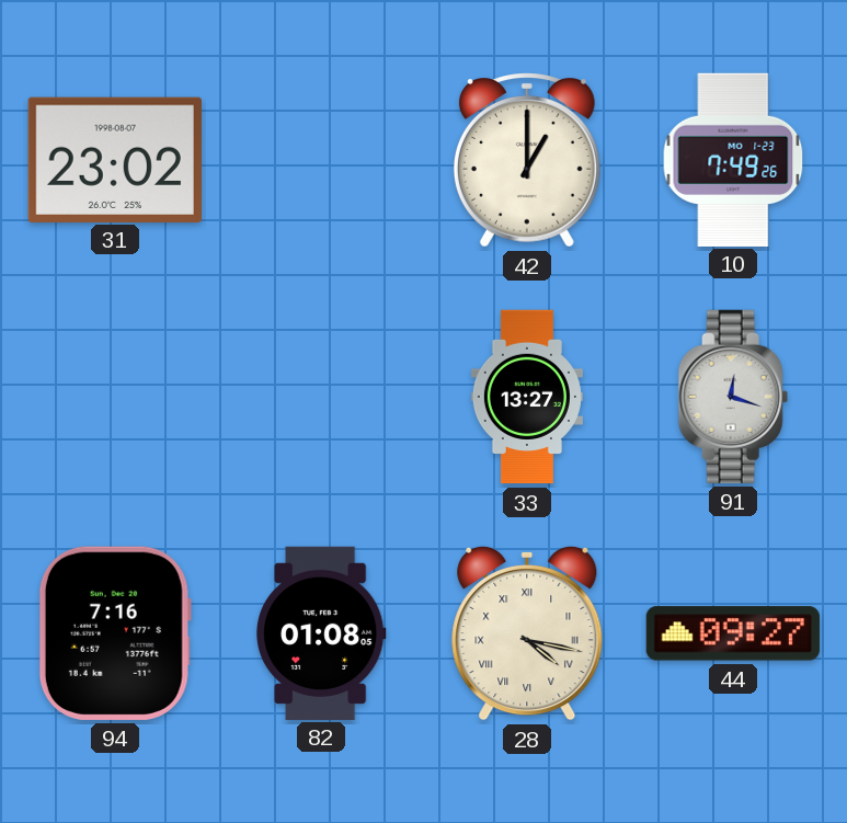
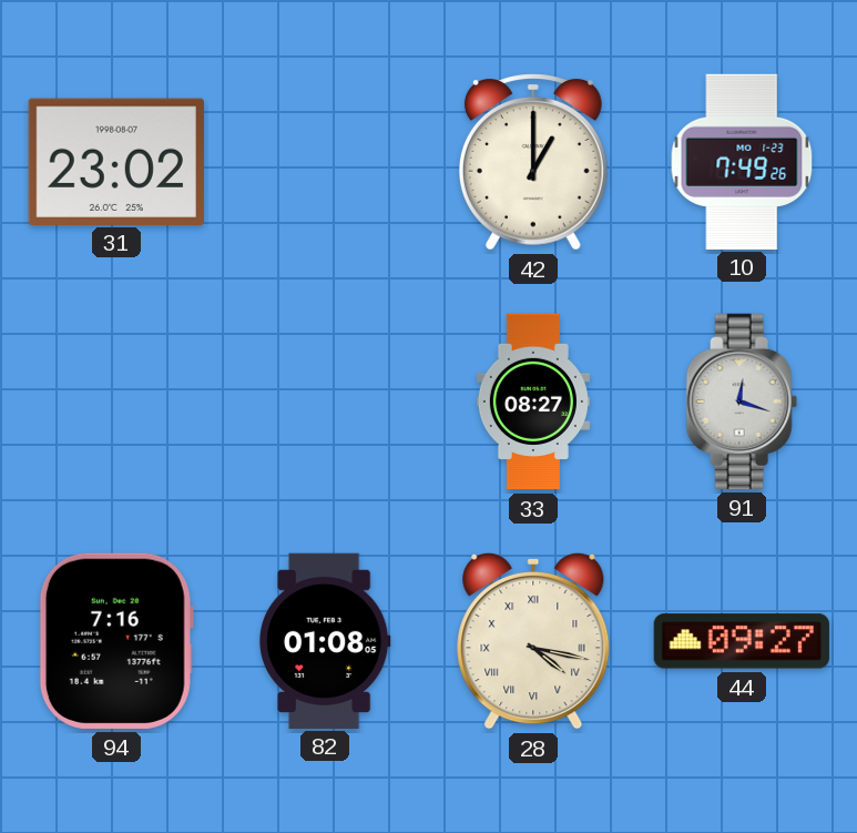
33: 13:27 -> 08:27
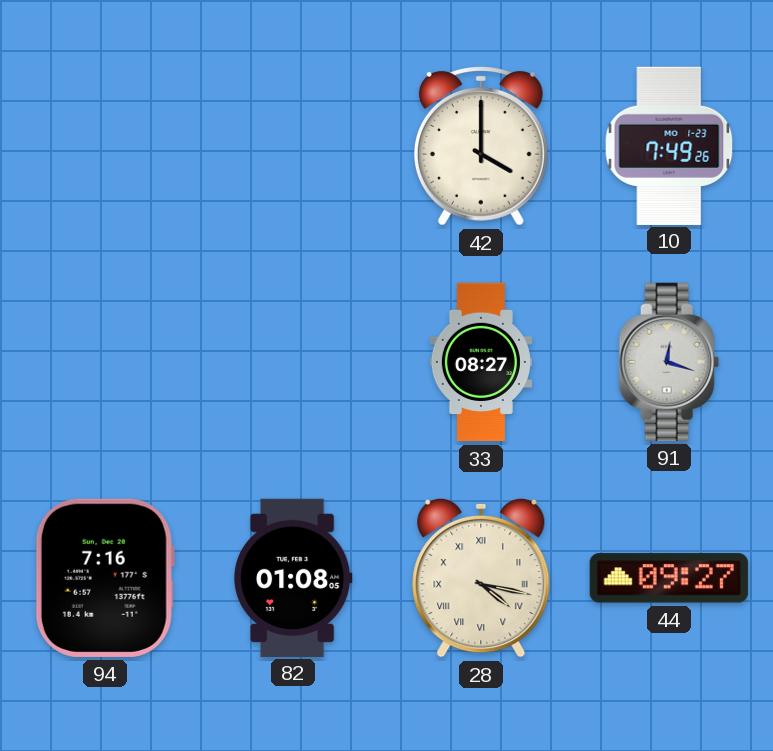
31: 23:02 -> none
42: 1:00 -> 4:00
